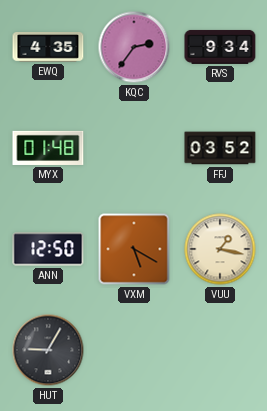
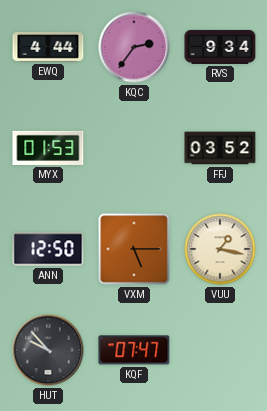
EWQ: 4:35 -> 4:44
MYX: 01:48 -> 01:53
VXM: 5:20 -> 5:15
HUT: 9:05 -> 9:53
KQF: none -> 07:47
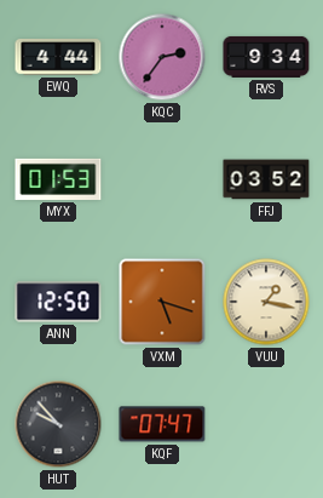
VXM: 5:15 -> 5:18
